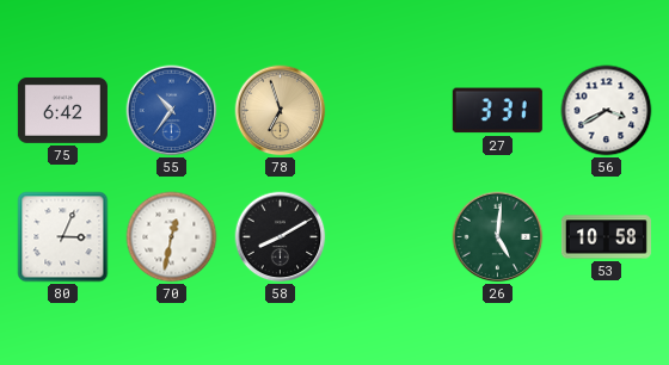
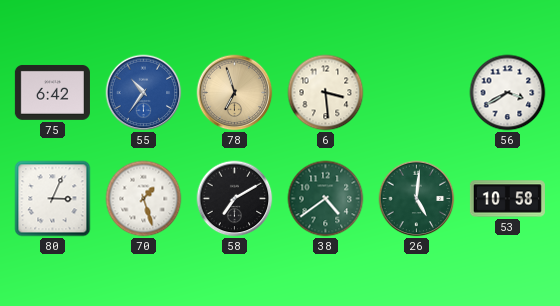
6: none -> 3:29
27: 3:31 -> none
70: 12:32 -> 1:27
58: 8:10 -> 7:10
38: none -> 4:39
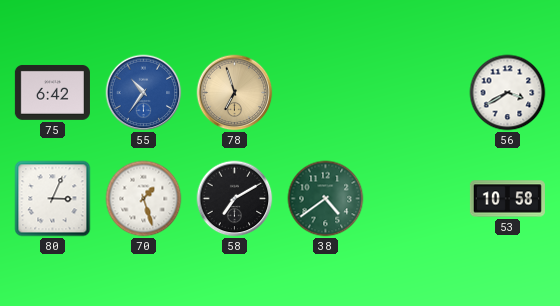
6: 3:29 -> none
26: 5:01 -> none
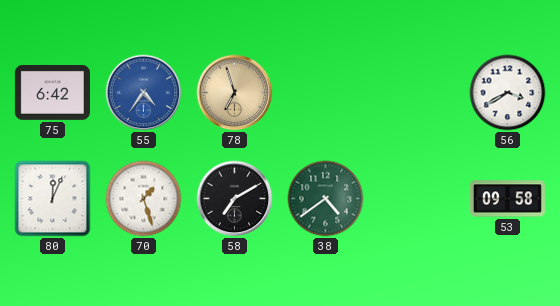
55: 10:36 -> 4:36
80: 3:04 -> 12:04
53: 10:58 -> 09:58
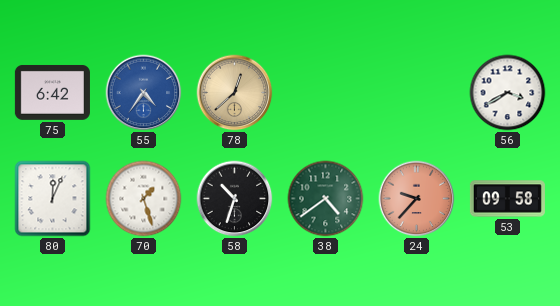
78: 6:57 -> 12:38
58: 7:10 -> 10:33
24: none -> 9:37
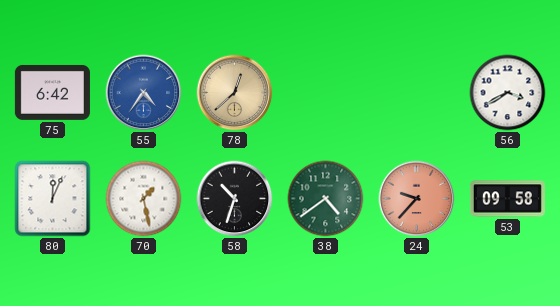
70: 1:27 -> 1:28
